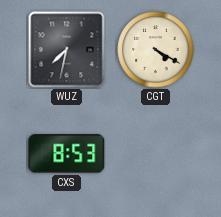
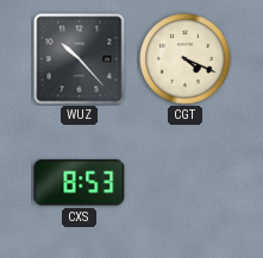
WUZ: 7:32 -> 10:23
CGT: 4:20 -> 4:19
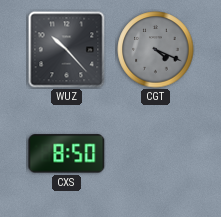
CGT dial: cream -> grey
CXS: 8:53 -> 8:50
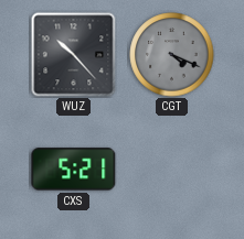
CXS: 8:50 -> 5:21
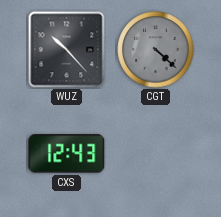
CGT: 4:19 -> 4:22
CXS: 5:21 -> 12:43
